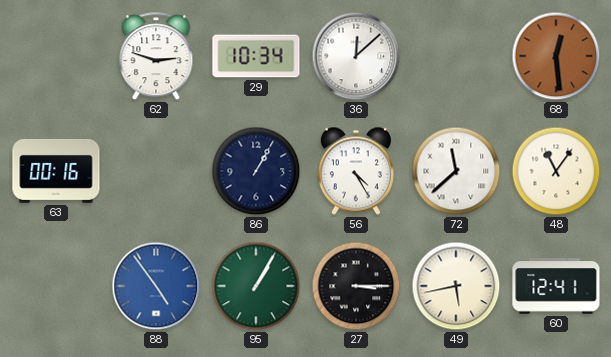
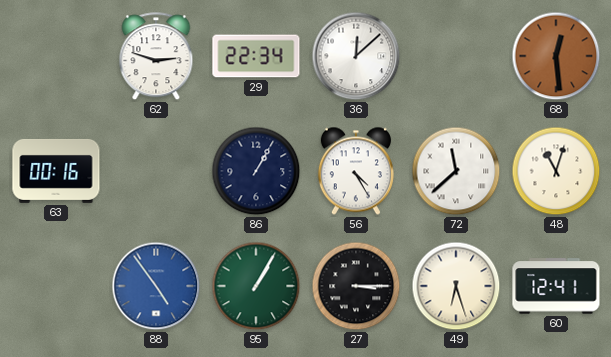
29: 10:34 -> 22:34
48: 11:06 -> 11:03
49: 5:43 -> 6:27
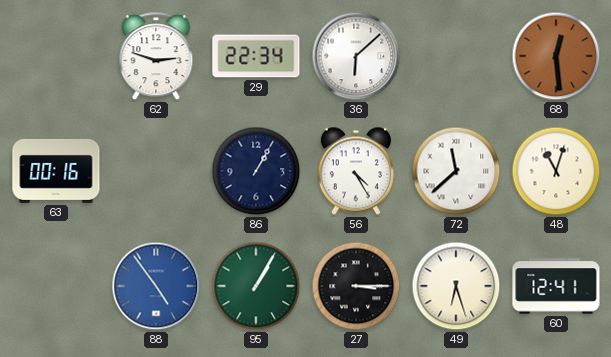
36: 12:08 -> 6:08
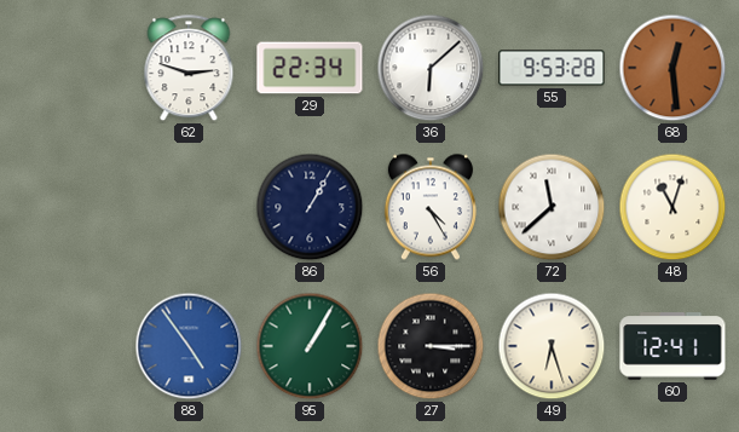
55: none -> 9:53
63: 00:16 -> none
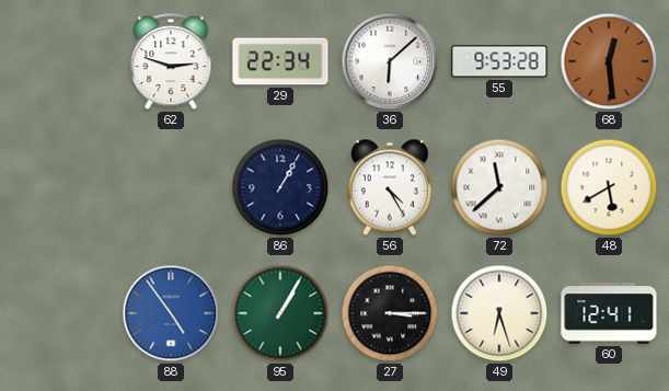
48: 11:03 -> 5:40
